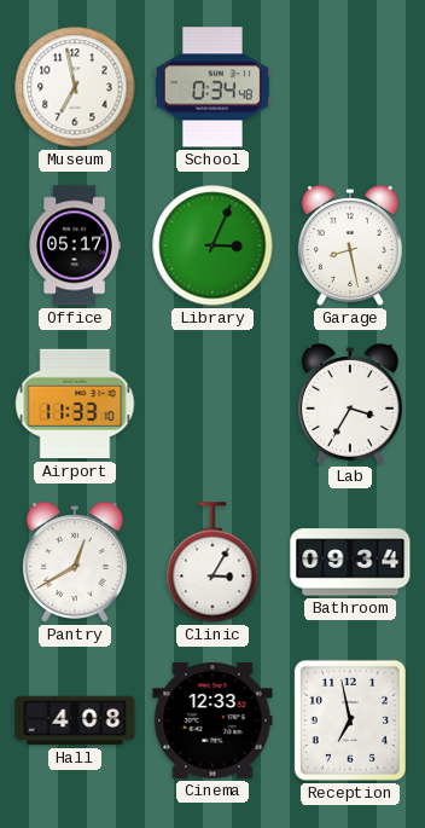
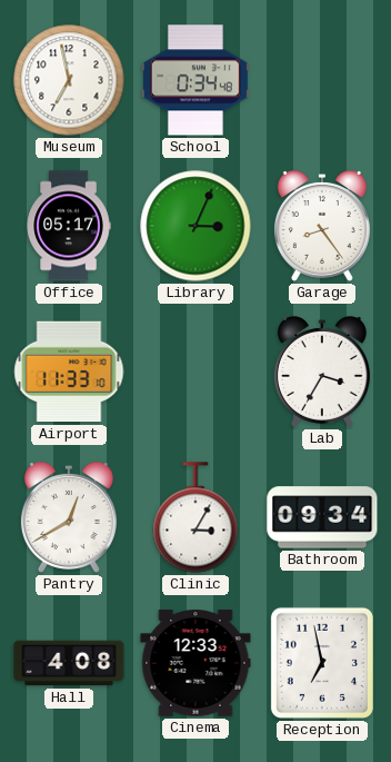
Garage: 8:28 -> 8:24
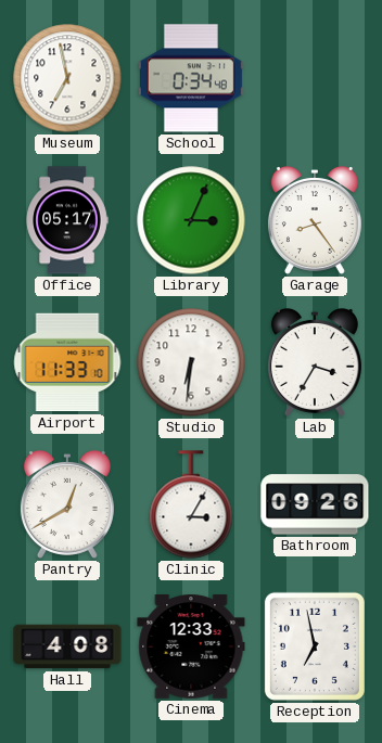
Studio: none -> 6:31
Bathroom: 09:34 -> 09:26
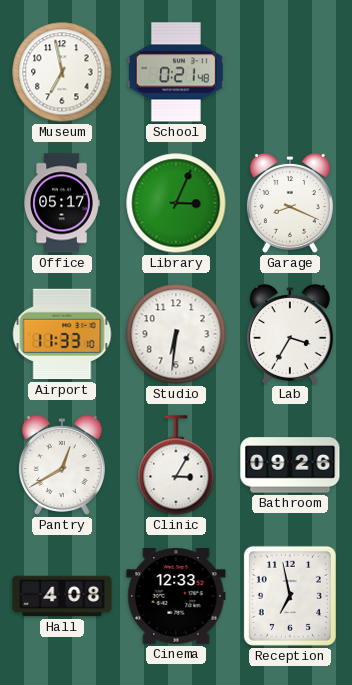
School: 0:34 -> 0:21
Garage: 8:24 -> 8:19
